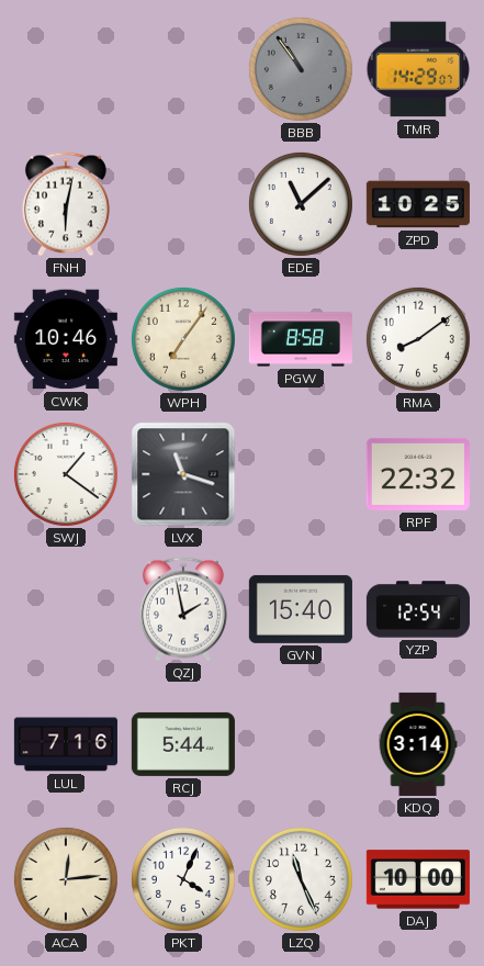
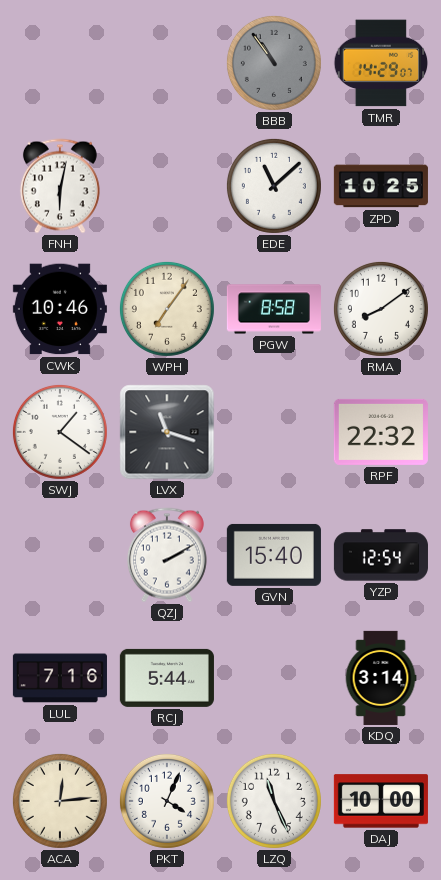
QZJ: 1:58 -> 2:10
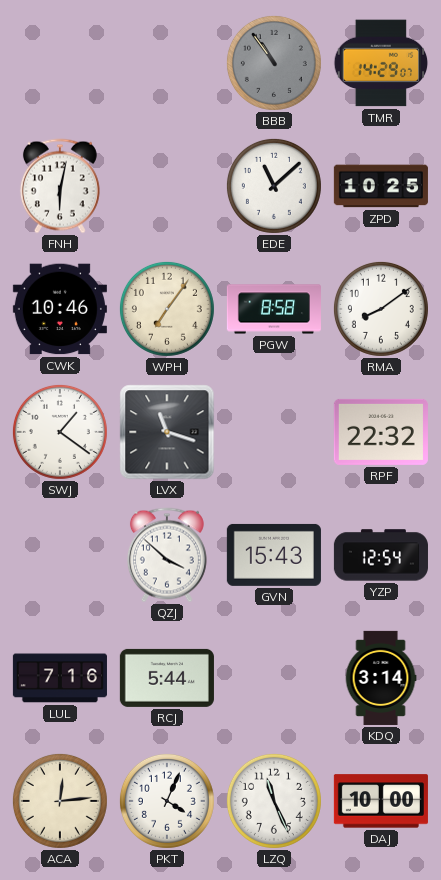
QZJ: 2:10 -> 3:52
GVN: 15:40 -> 15:43
